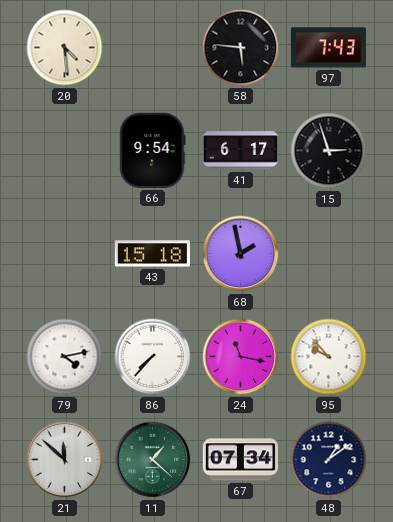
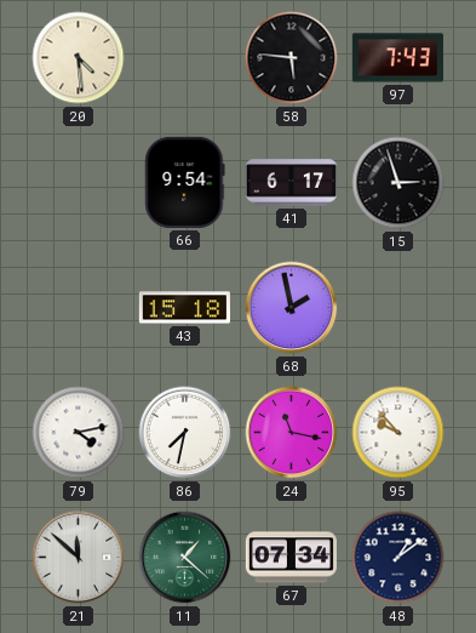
86: 7:37 -> 7:32
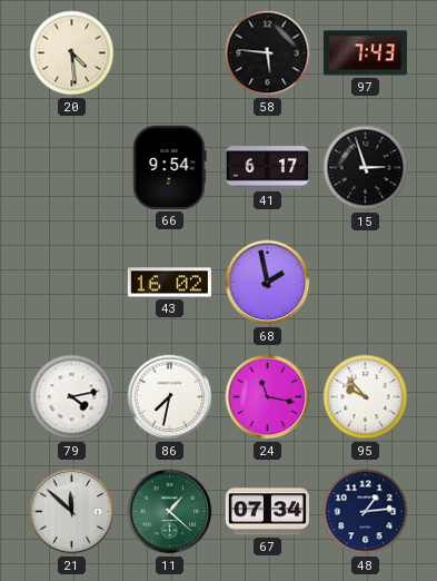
43: 15:18 -> 16:02
48: 1:09 -> 1:14
